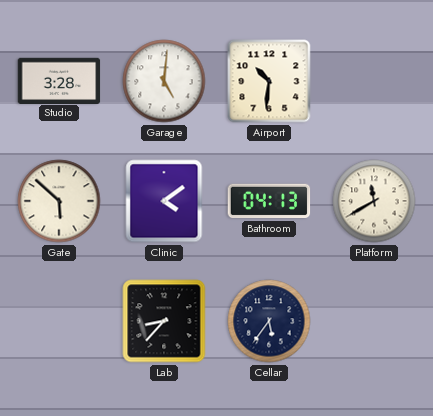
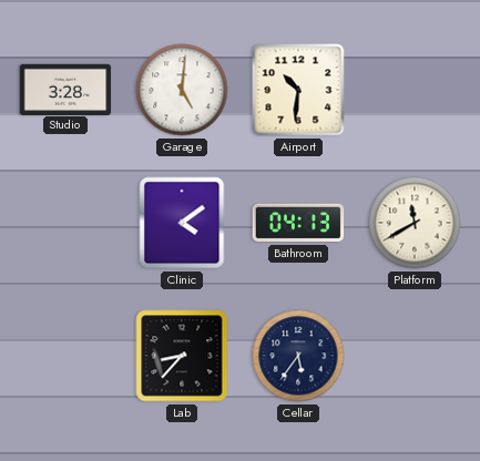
Gate: 5:52 -> none
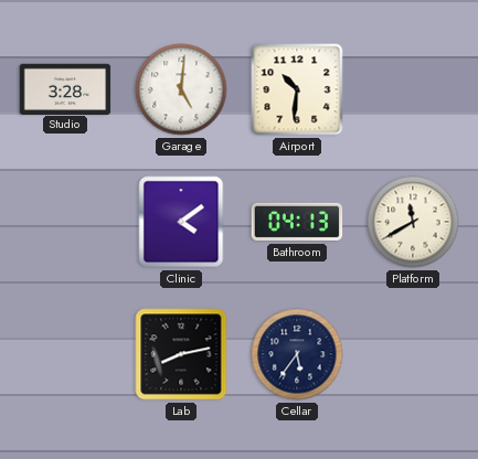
Lab: 8:37 -> 8:13
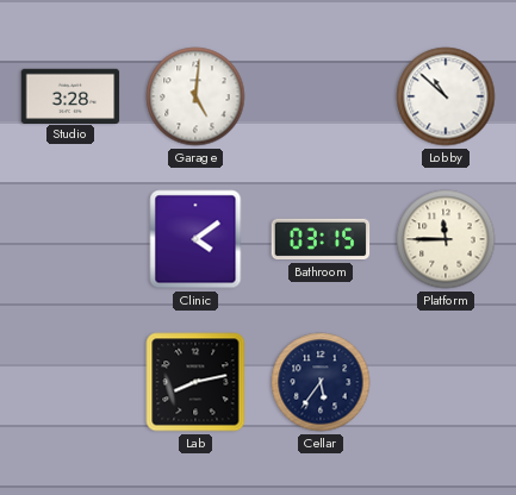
Airport: 10:31 -> none
Lobby: none -> 10:52
Bathroom: 04:13 -> 03:15
Platform: 11:40 -> 11:45
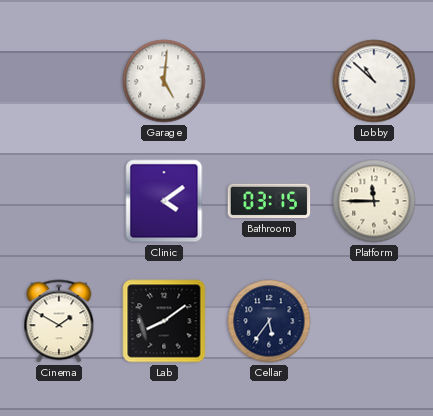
Studio: 3:28 -> none
Cinema: none -> 1:50
Lab: 8:13 -> 8:09
